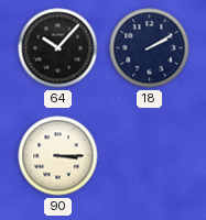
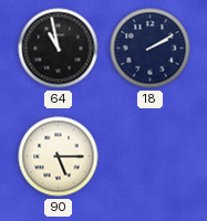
64: 10:07 -> 10:58
90: 3:15 -> 5:15
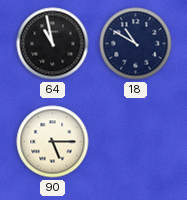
18: 2:10 -> 10:50
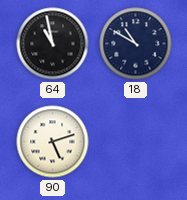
90: 5:15 -> 5:12
